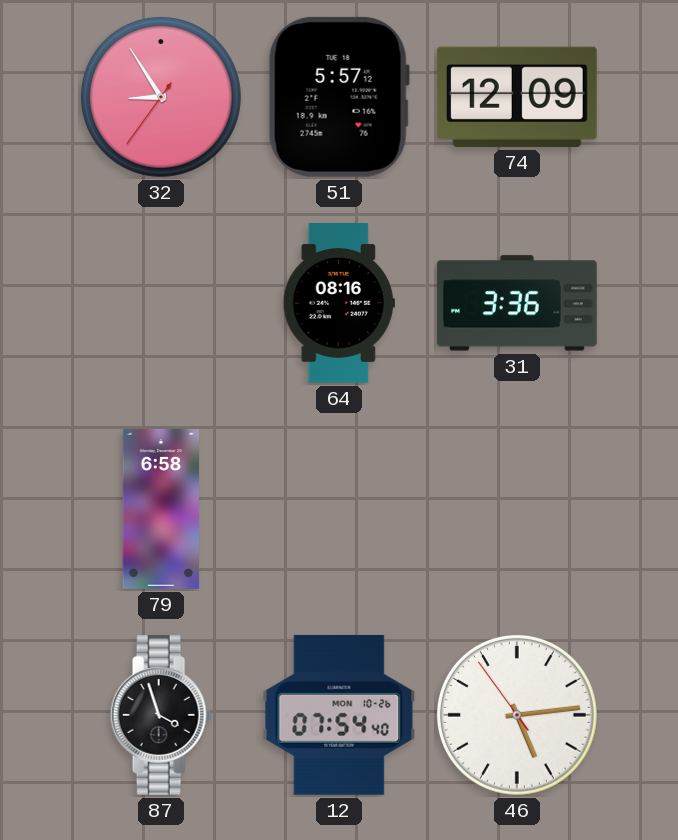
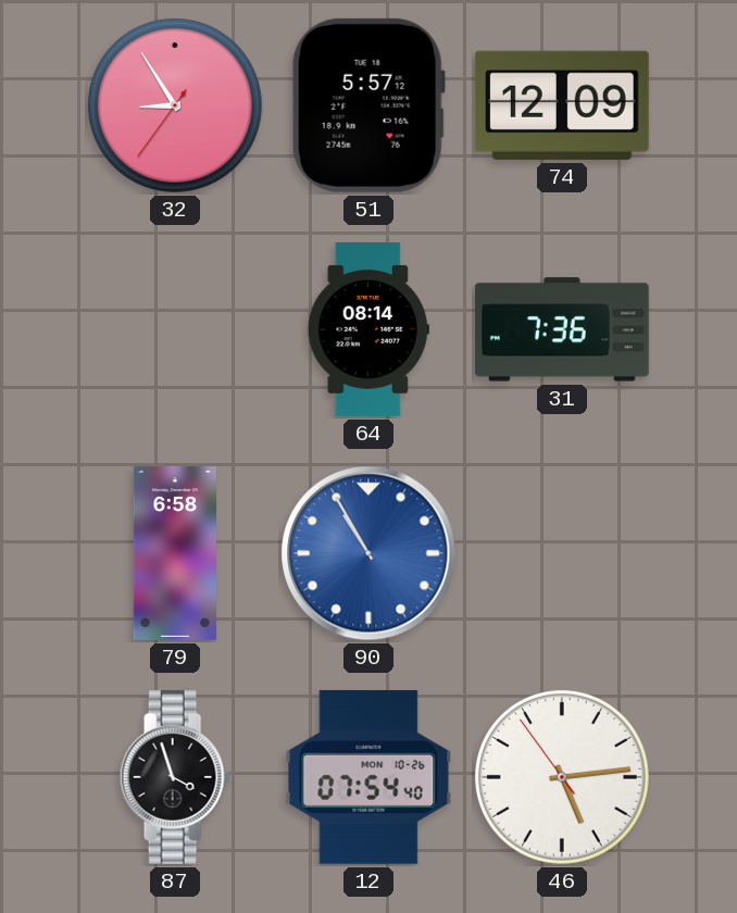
64: 08:16 -> 08:14
31: 3:36 -> 7:36
90: none -> 10:55
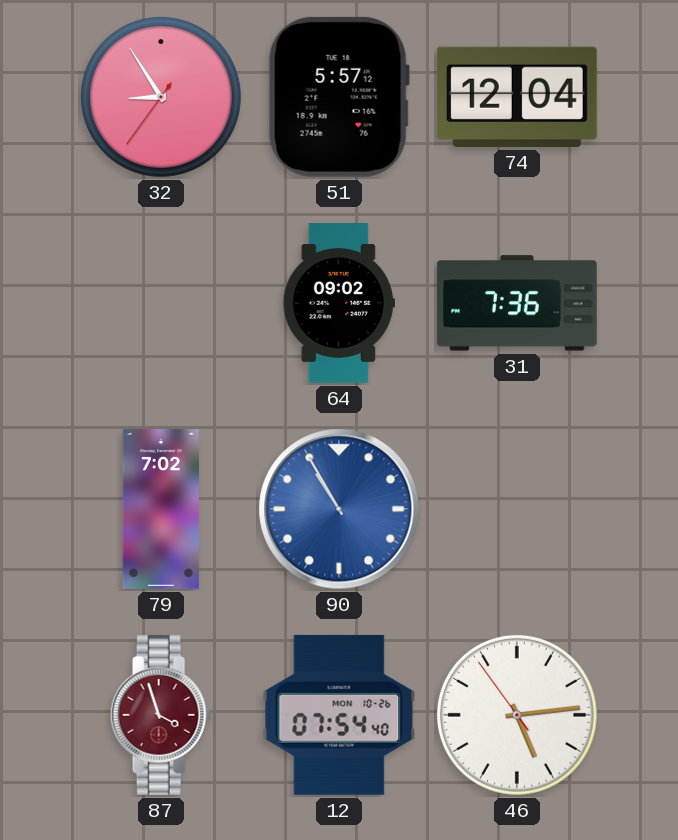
74: 12:09 -> 12:04
64: 08:14 -> 09:02
79: 6:58 -> 7:02
87 dial: black -> burgundy
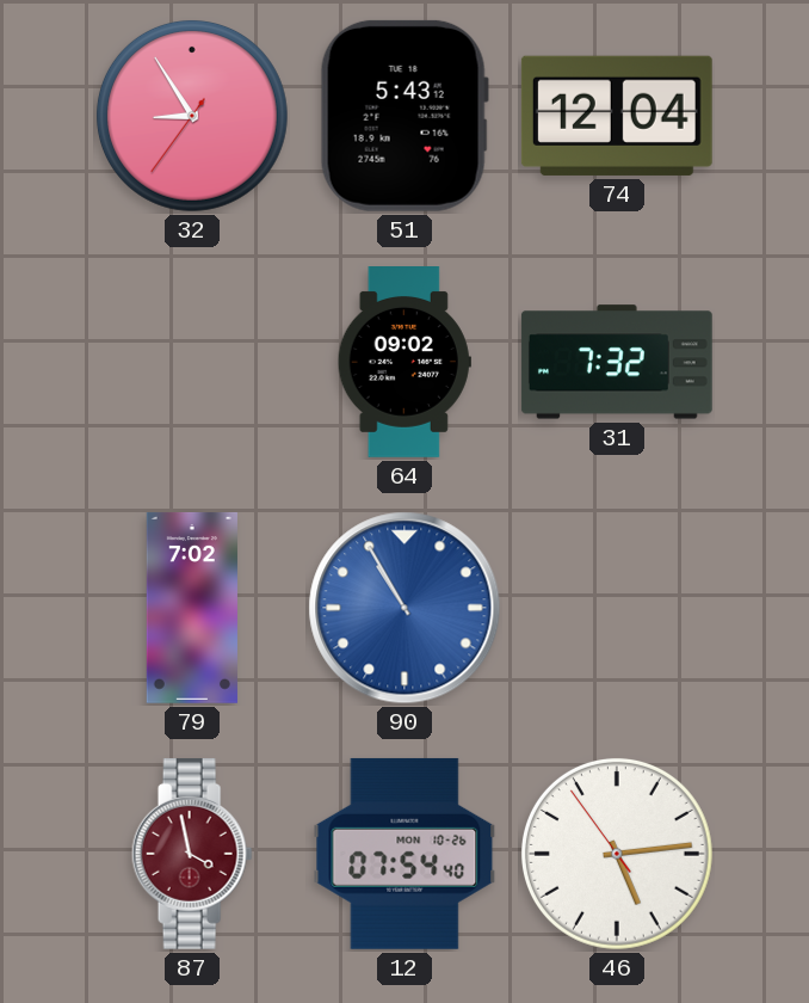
51: 5:57 -> 5:43
31: 7:36 -> 7:32
87: 3:57 -> 3:58
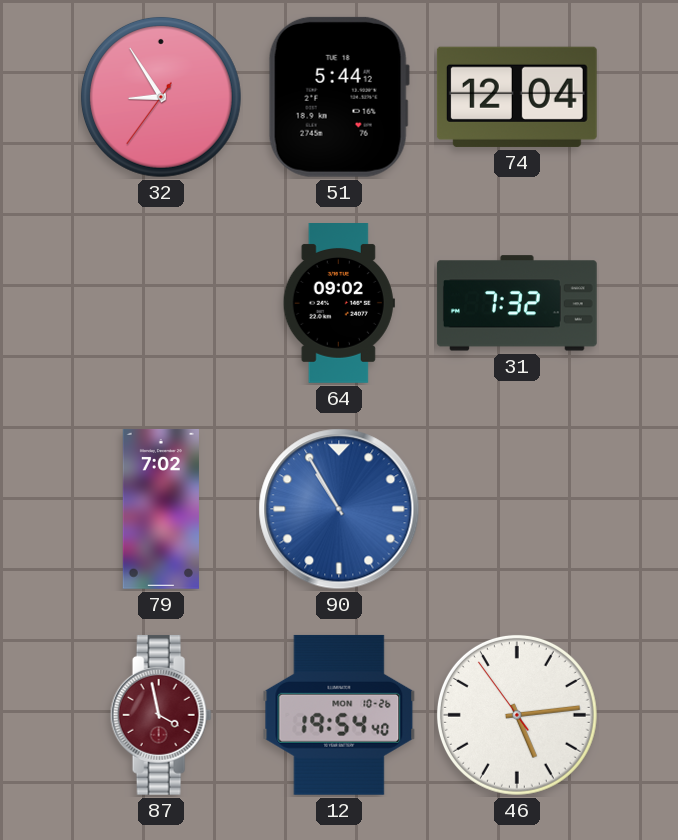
51: 5:43 -> 5:44
12: 07:54 -> 19:54
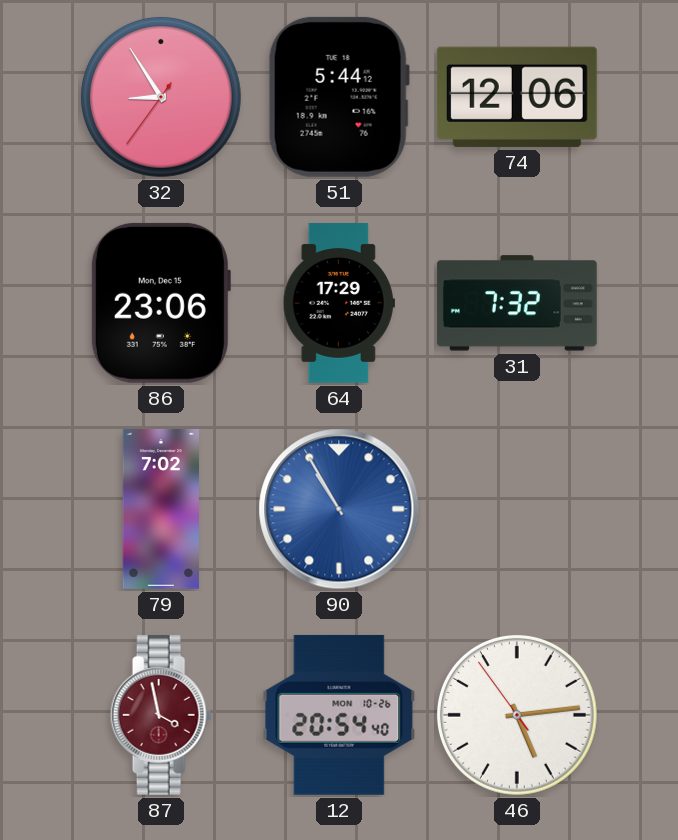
74: 12:04 -> 12:06
86: none -> 23:06
64: 09:02 -> 17:29
12: 19:54 -> 20:54
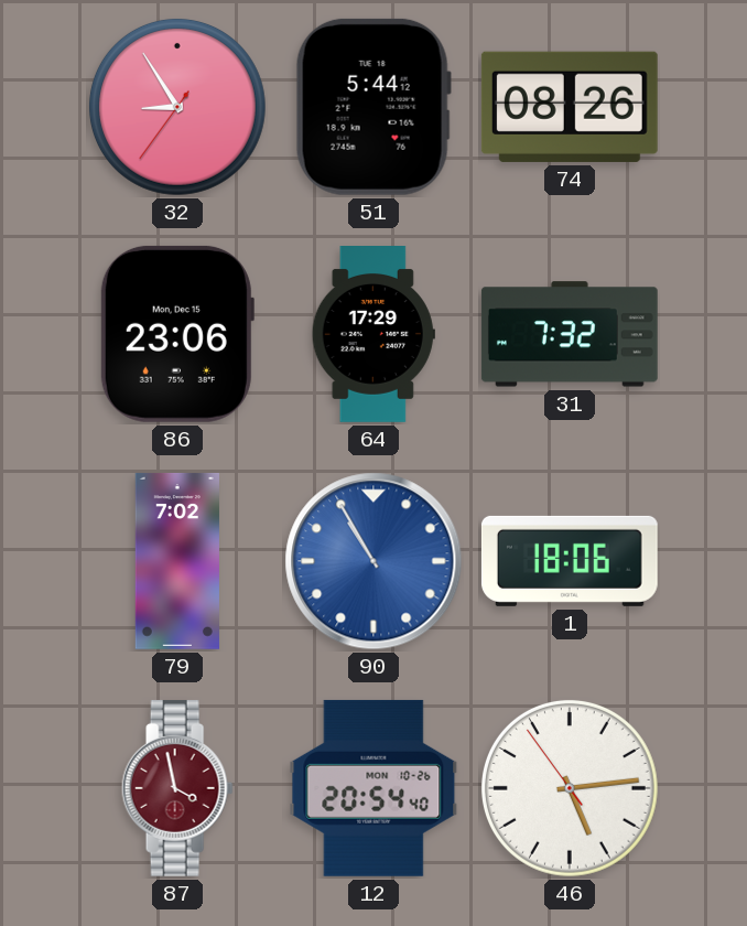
74: 12:06 -> 08:26
1: none -> 18:06
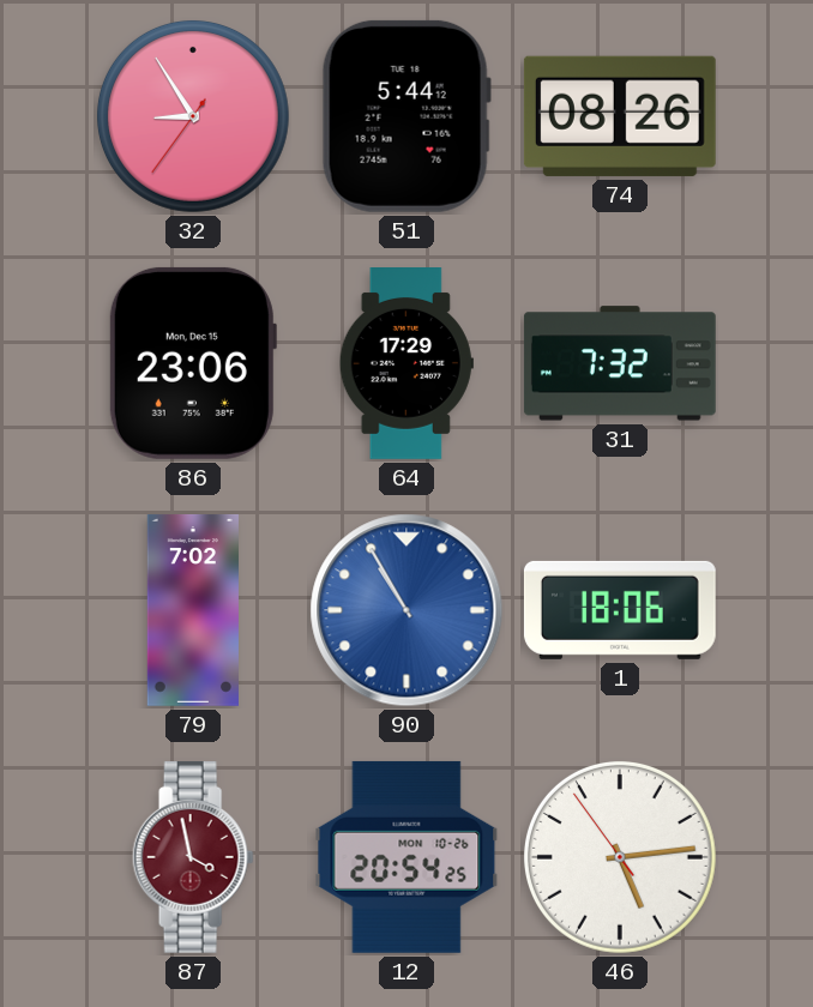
12: 20:54:40 -> 20:54:25
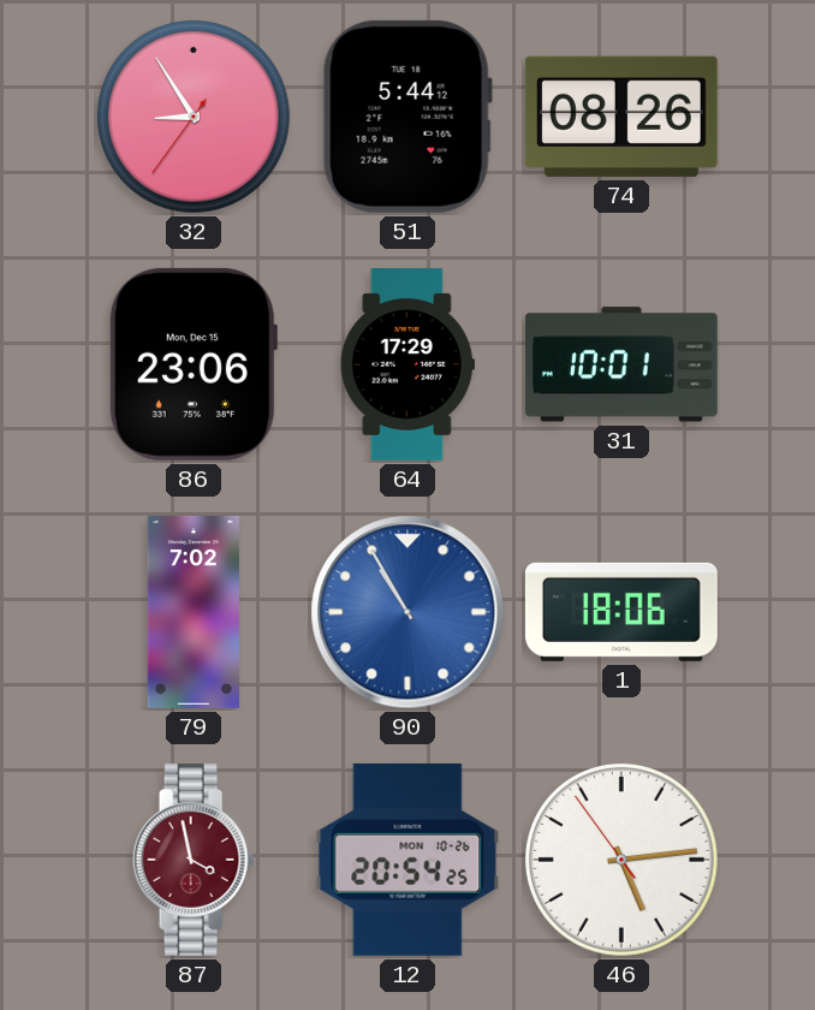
31: 7:32 -> 10:01
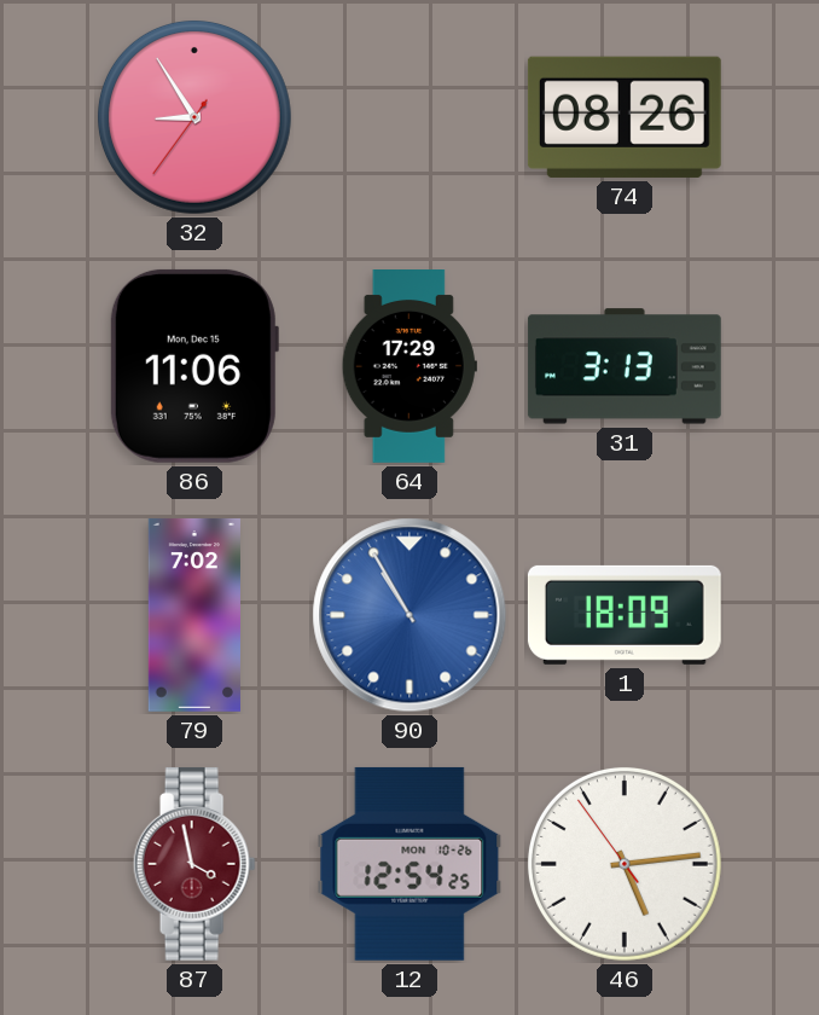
51: 5:44 -> none
86: 23:06 -> 11:06
31: 10:01 -> 3:13
1: 18:06 -> 18:09
12: 20:54 -> 12:54
